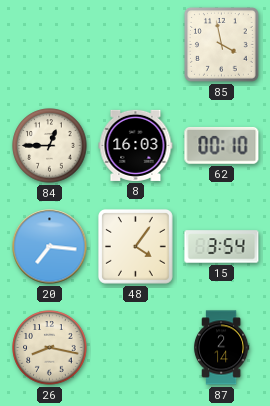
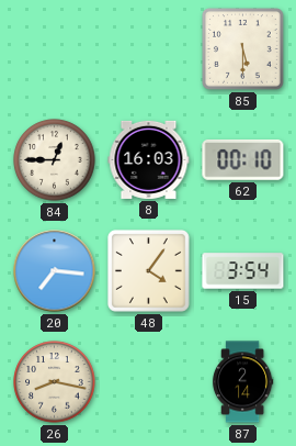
85: 3:58 -> 5:30
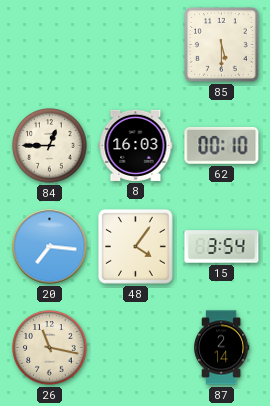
26: 8:17 -> 11:17
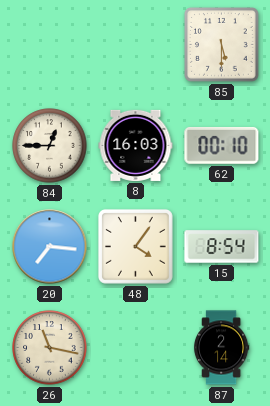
15: 3:54 -> 8:54
